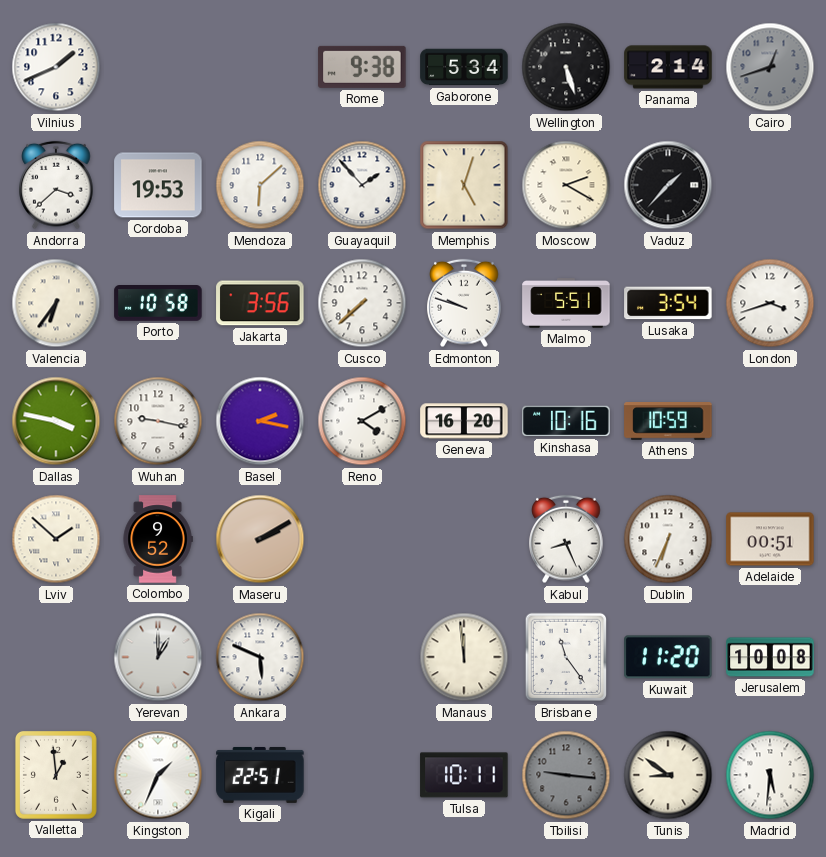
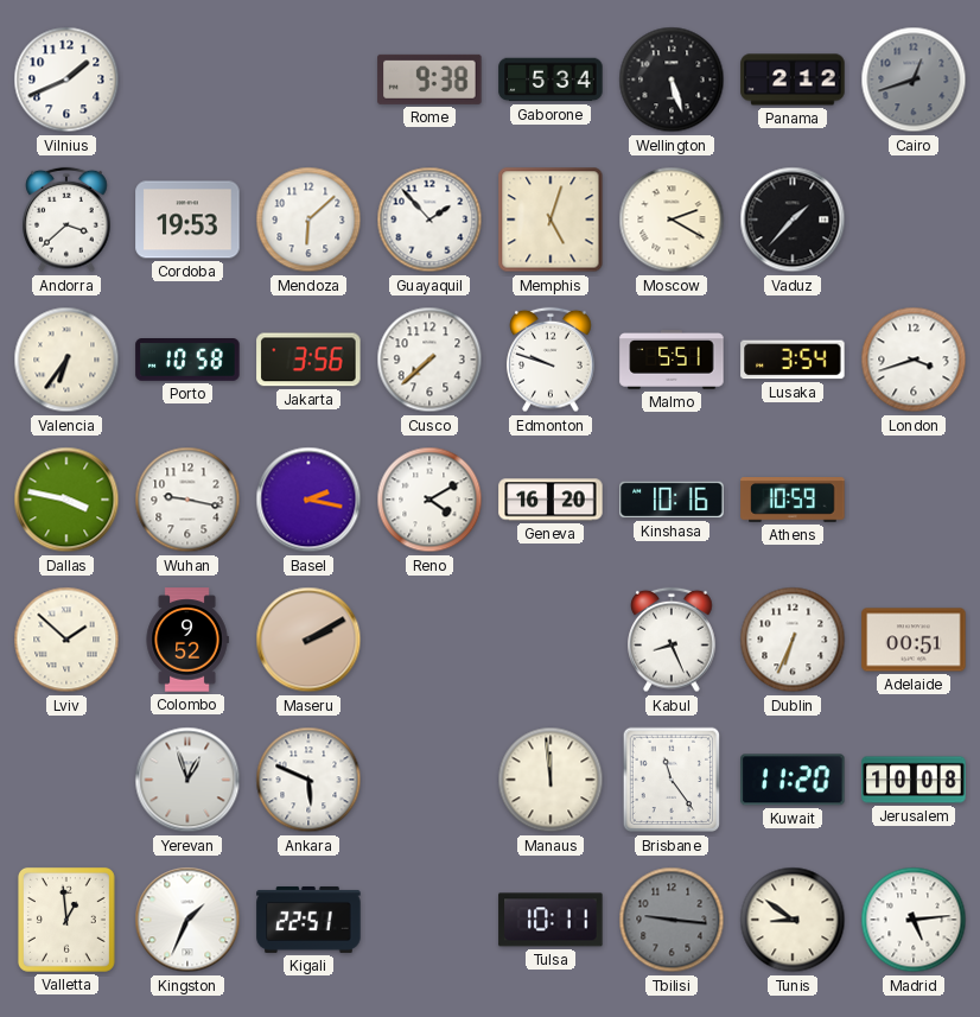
Panama: 2:14 -> 2:12
Yerevan: 1:00 -> 12:57
Madrid: 5:31 -> 5:14
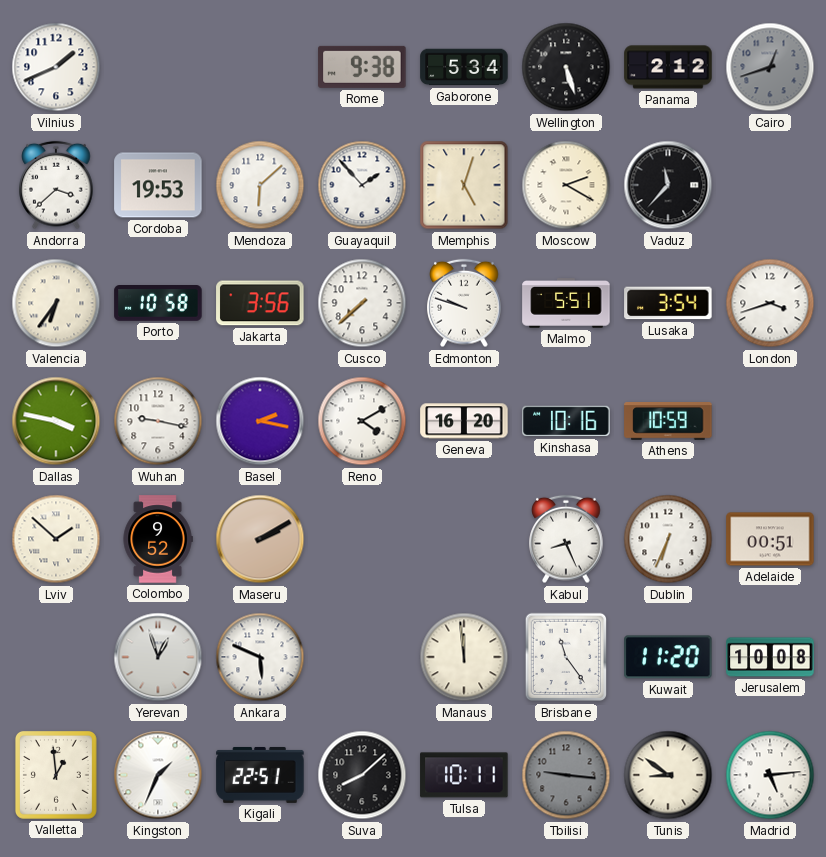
Vaduz: 1:37 -> 11:37
Suva: none -> 8:08
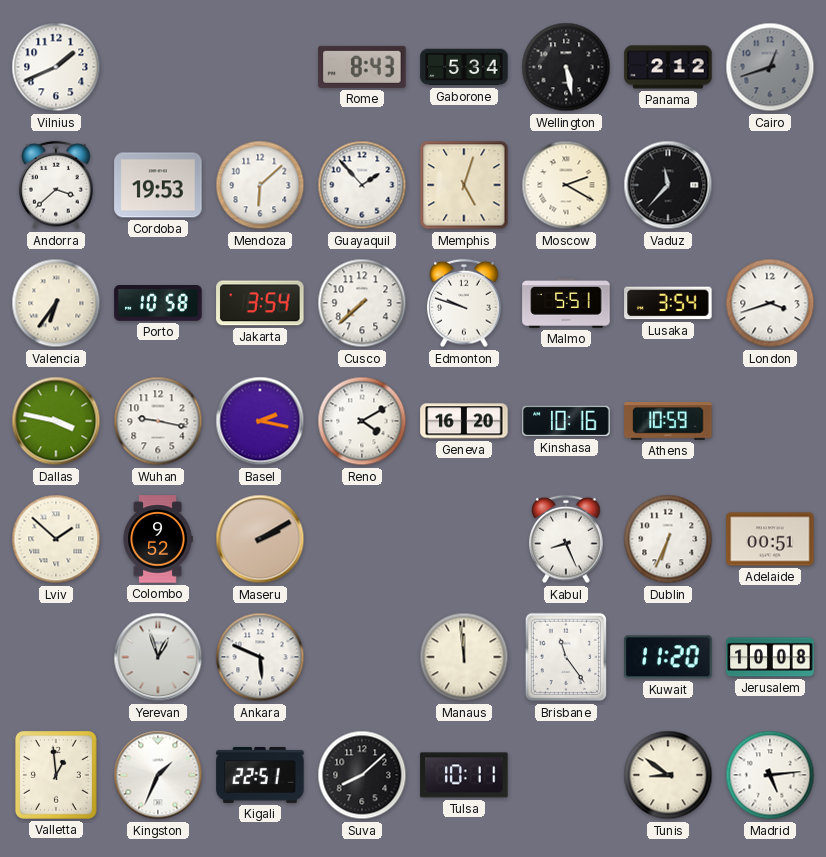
Rome: 9:38 -> 8:43
Wellington: 5:27 -> 5:28
Jakarta: 3:56 -> 3:54
Tbilisi: 9:16 -> none
